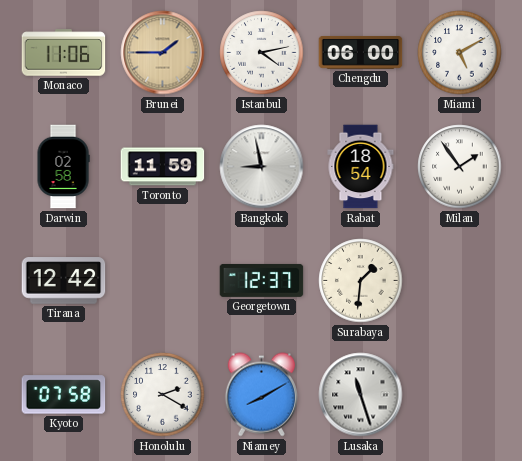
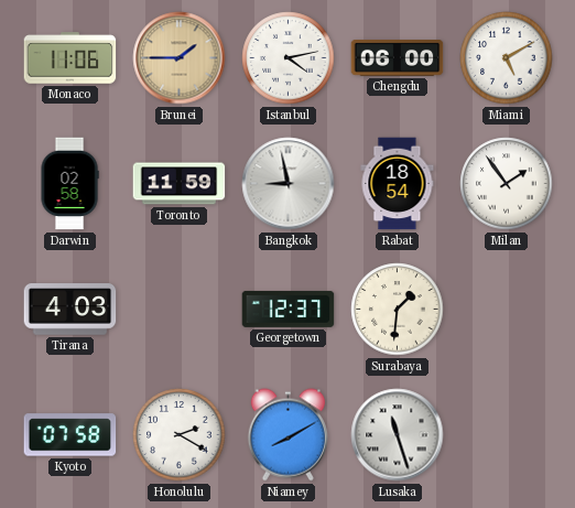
Tirana: 12:42 -> 4:03
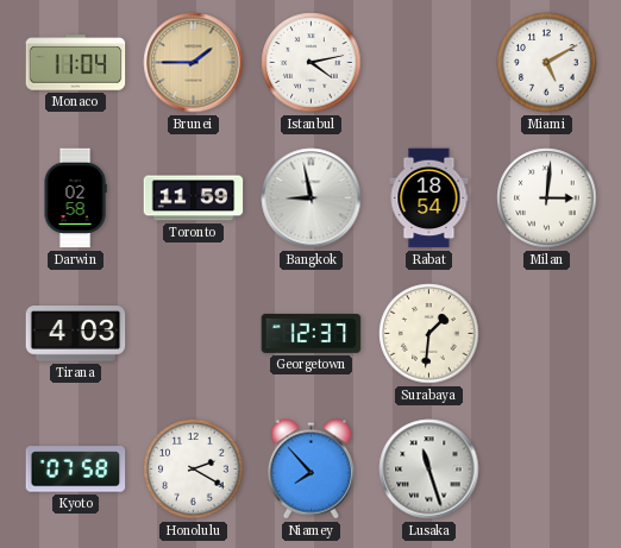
Monaco: 11:06 -> 11:04
Chengdu: 06:00 -> none
Milan: 1:54 -> 3:01
Niamey: 8:10 -> 7:53
